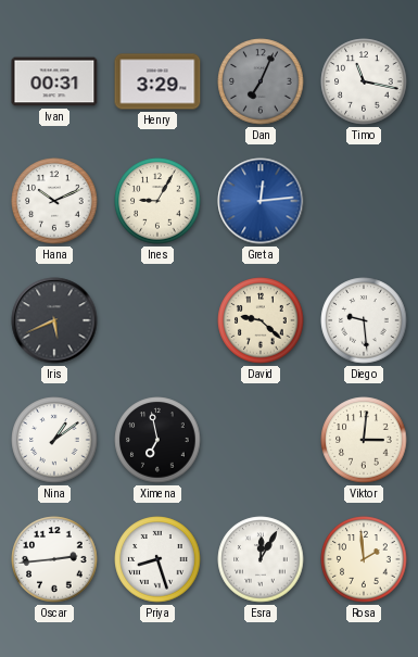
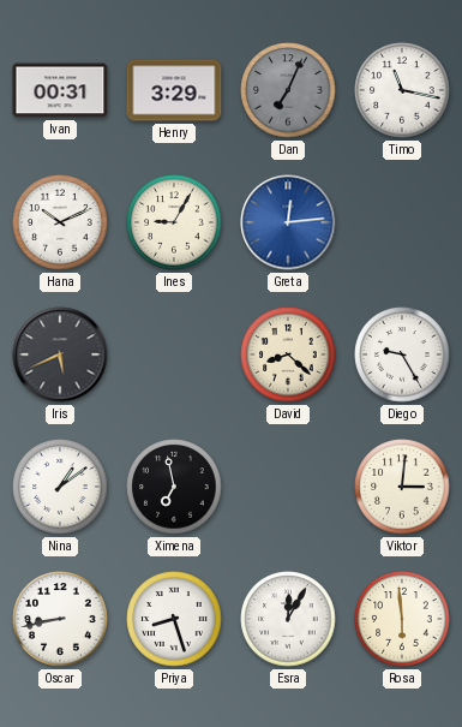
David: 9:22 -> 8:22
Diego: 9:29 -> 9:25
Oscar: 2:44 -> 8:43
Rosa: 1:59 -> 5:59
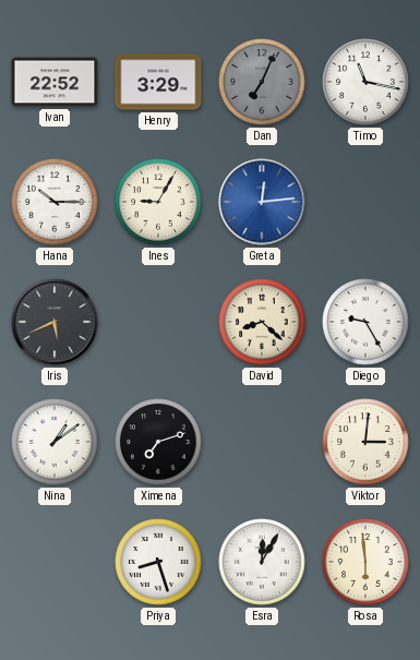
Ivan: 00:31 -> 22:52
Hana: 10:11 -> 10:15
Ximena: 6:58 -> 7:12
Oscar: 8:43 -> none
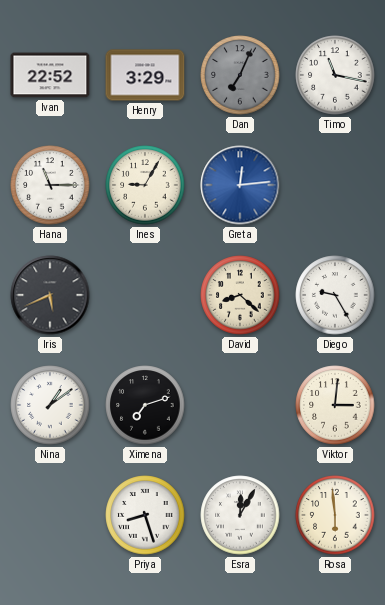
Hana: 10:15 -> 11:15
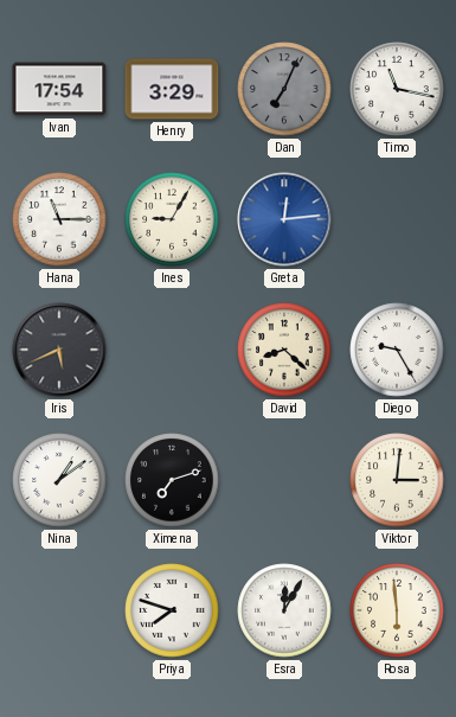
Ivan: 22:52 -> 17:54
Priya: 8:27 -> 7:48
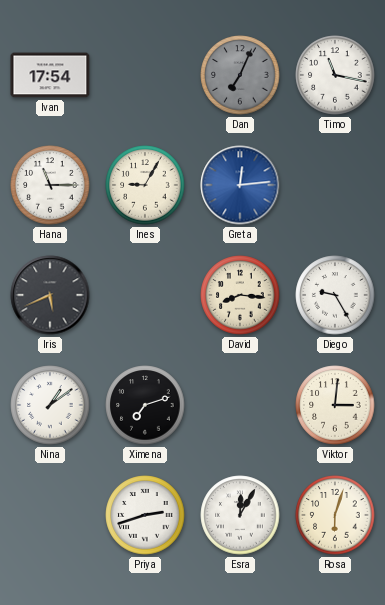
Henry: 3:29 -> none
David: 8:22 -> 8:16
Priya: 7:48 -> 2:42
Rosa: 5:59 -> 6:03
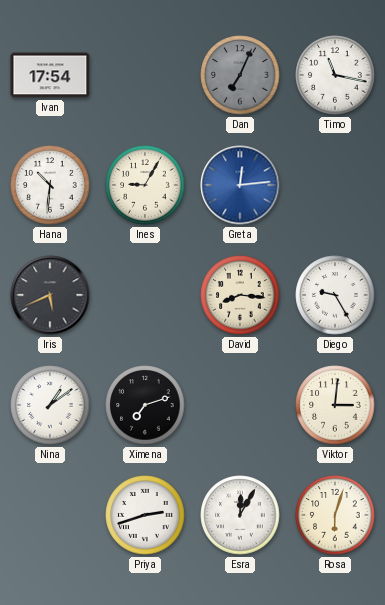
Hana: 11:15 -> 10:31
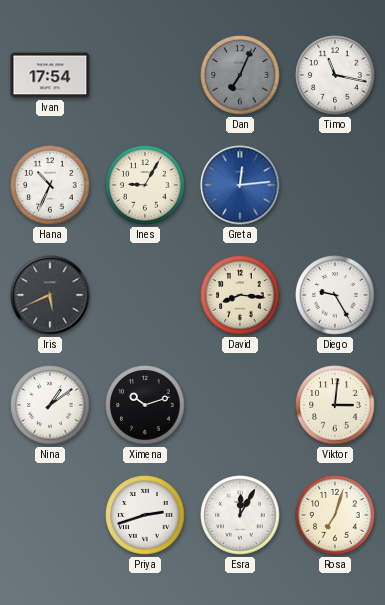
Hana: 10:31 -> 10:34
Ximena: 7:12 -> 10:12
Rosa: 6:03 -> 7:03
